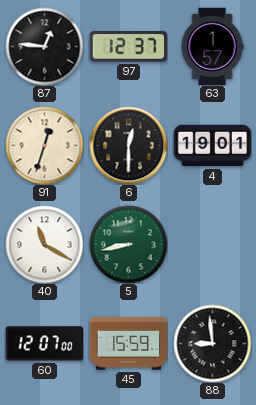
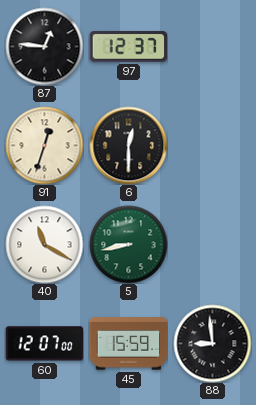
63: 1:57 -> none
4: 19:01 -> none
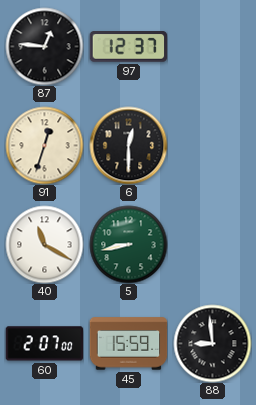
60: 12:07 -> 2:07
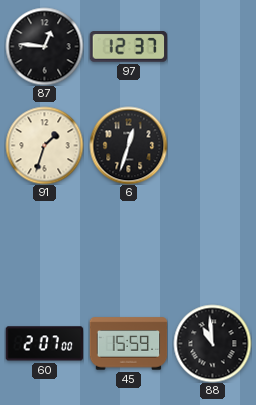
91: 12:33 -> 1:33
6: 12:30 -> 12:33
40: 11:20 -> none
5: 8:43 -> none
88: 8:59 -> 10:59
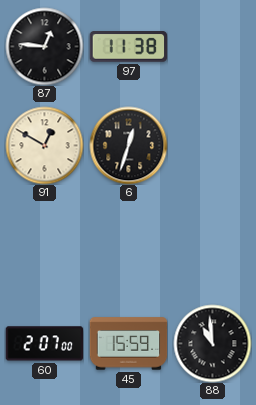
97: 12:37 -> 11:38
91: 1:33 -> 12:50
